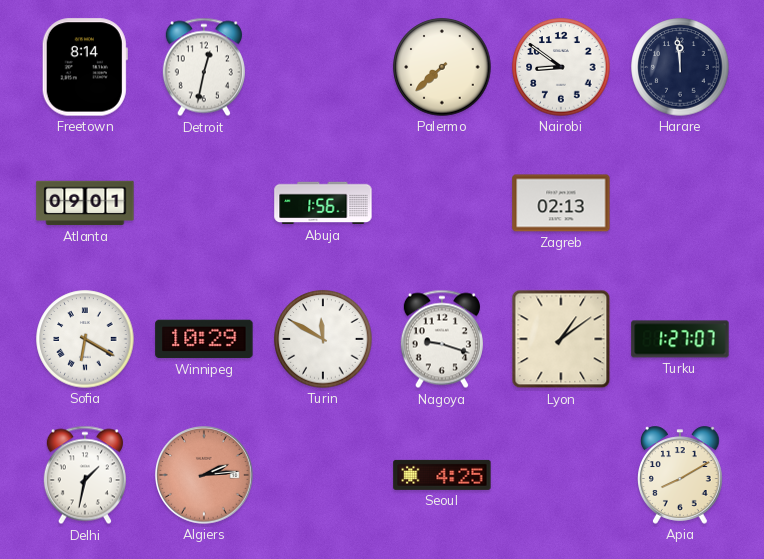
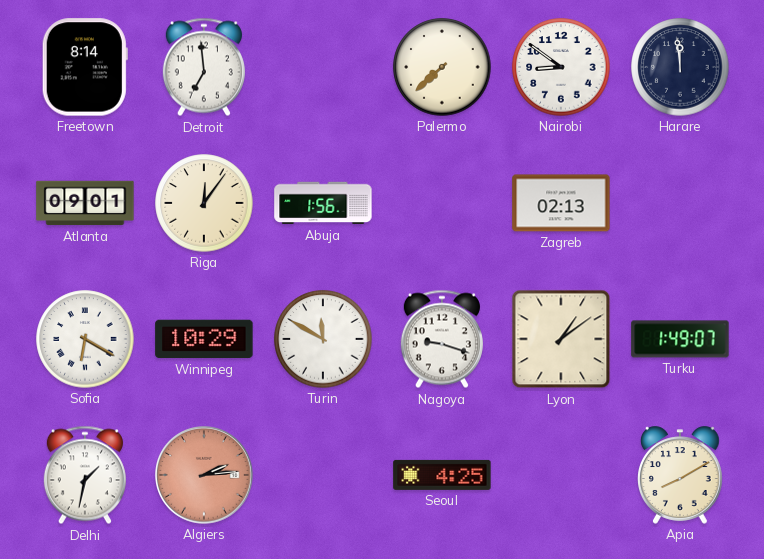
Detroit: 12:32 -> 6:59
Riga: none -> 12:06
Turku: 1:27 -> 1:49
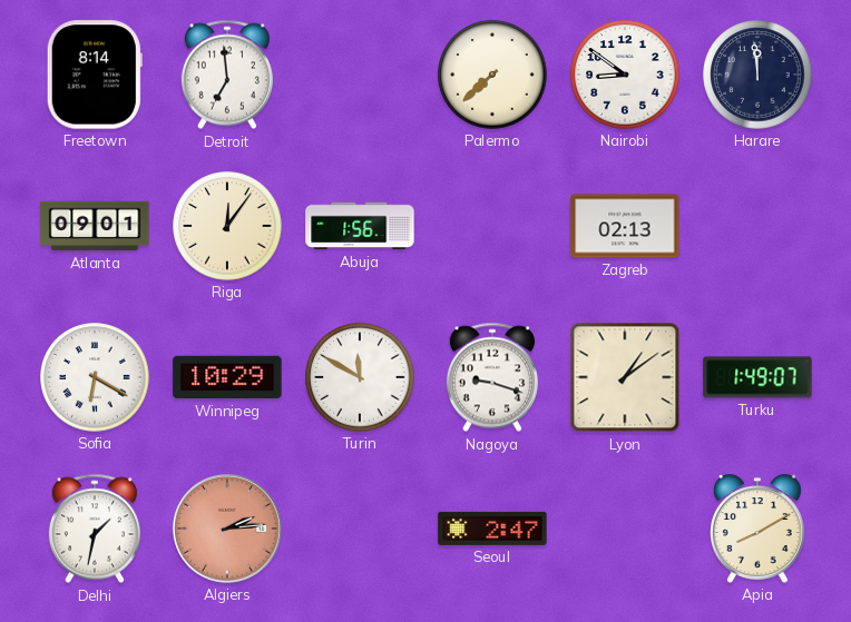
Seoul: 4:25 -> 2:47
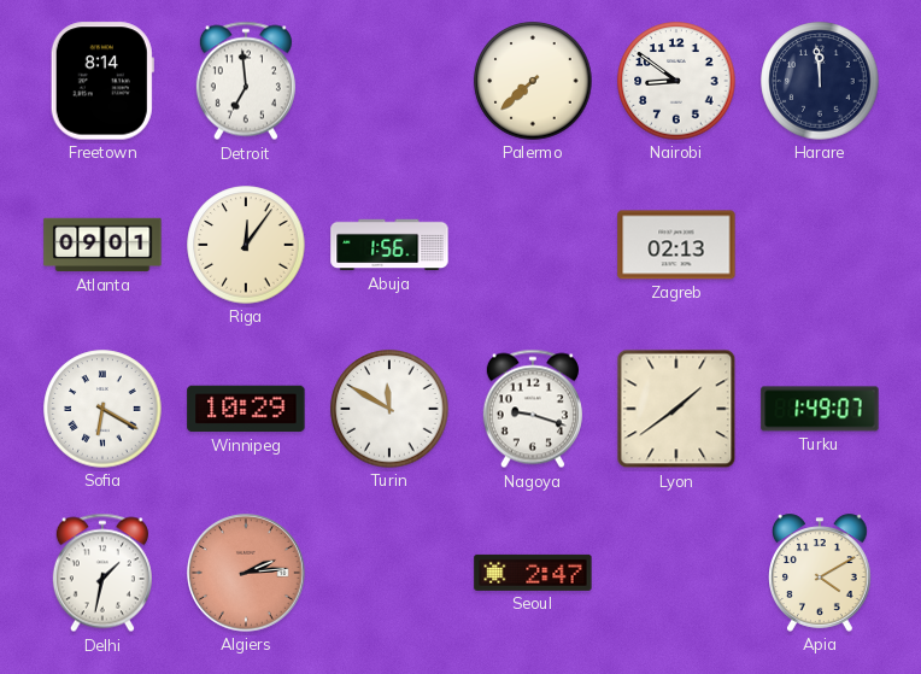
Lyon: 1:09 -> 1:39
Apia: 8:10 -> 4:10
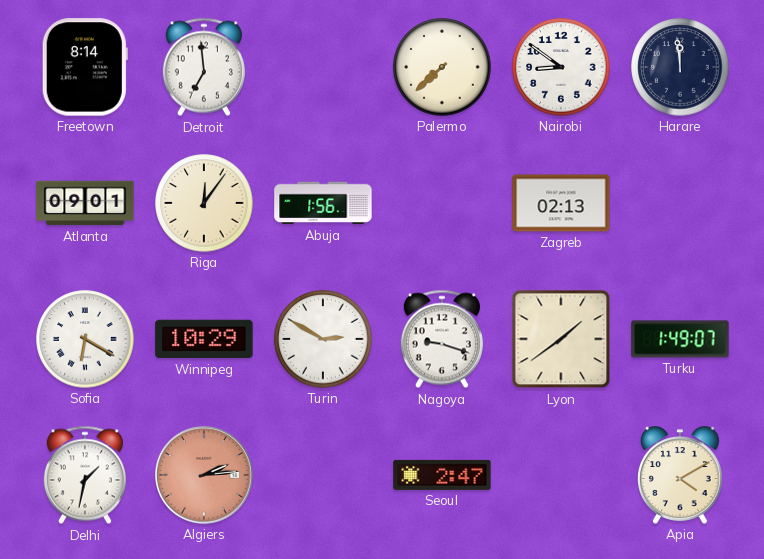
Turin: 11:50 -> 2:50
